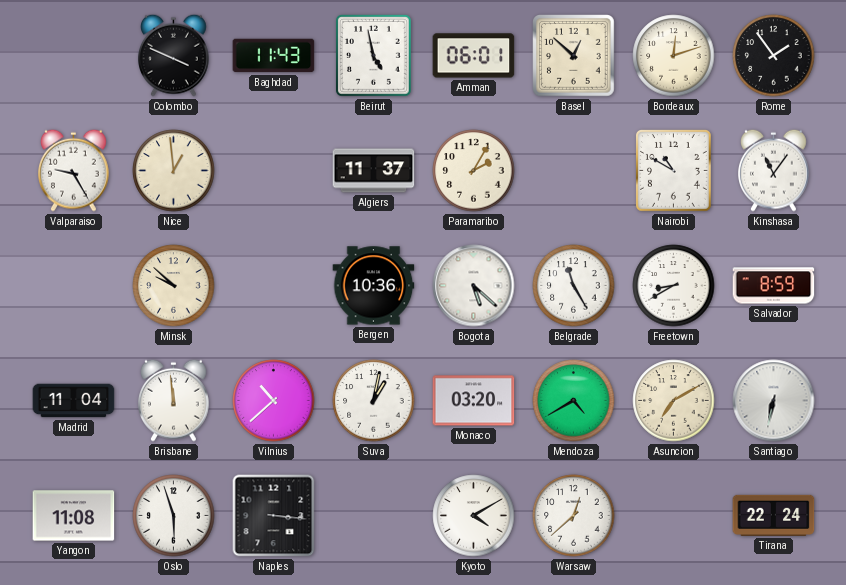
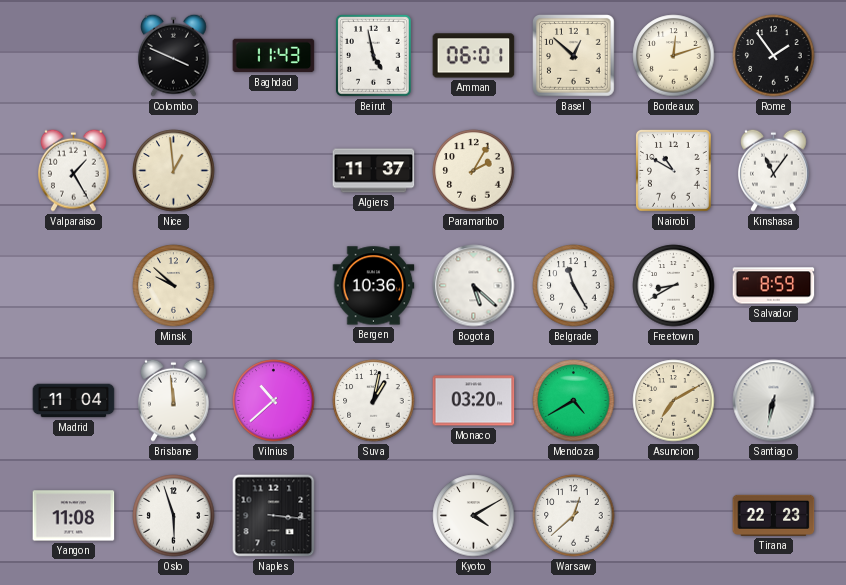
Valparaiso: 9:25 -> 1:25
Tirana: 22:24 -> 22:23
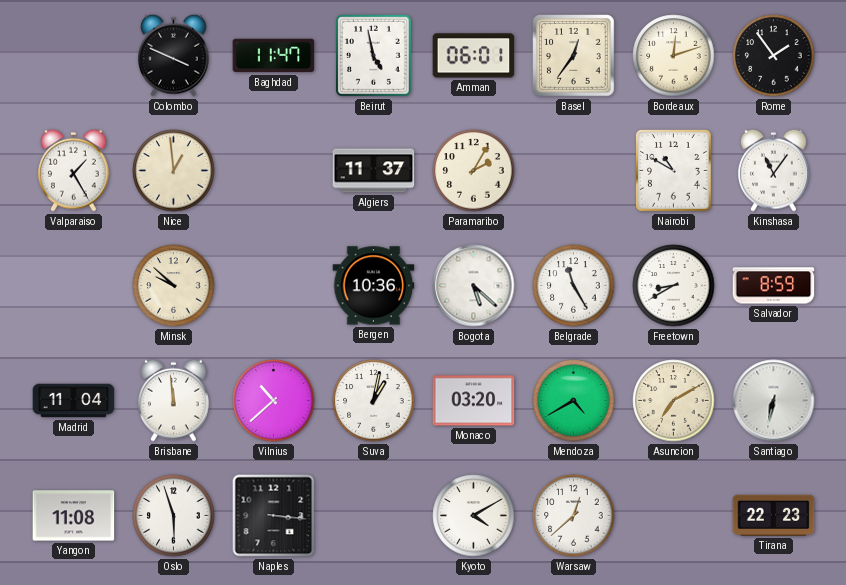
Baghdad: 11:43 -> 11:47
Basel: 12:52 -> 12:36
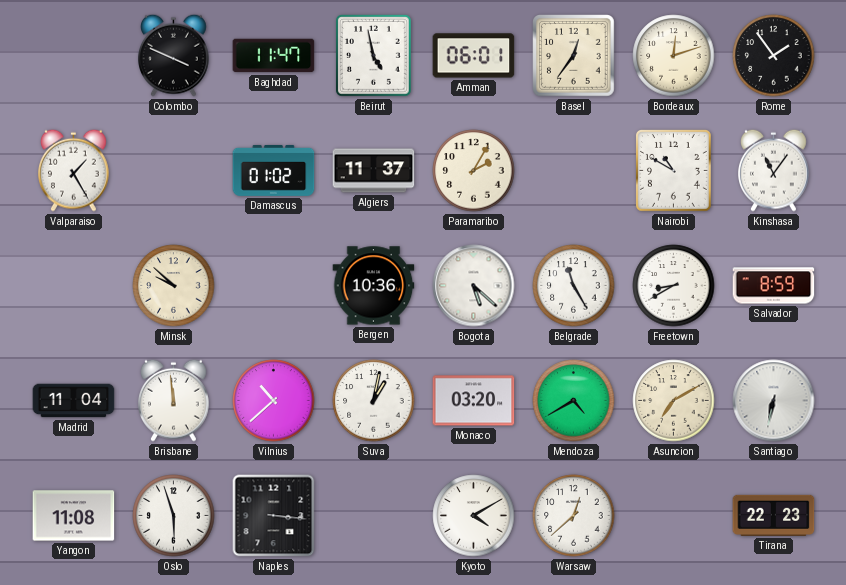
Nice: 12:59 -> none
Damascus: none -> 01:02
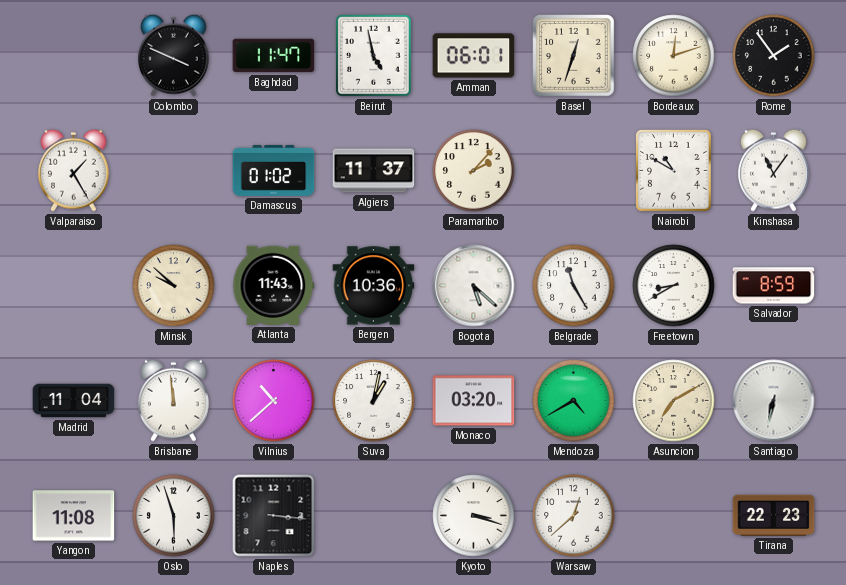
Basel: 12:36 -> 12:33
Paramaribo: 2:05 -> 2:07
Atlanta: none -> 11:43
Kyoto: 4:10 -> 3:18
